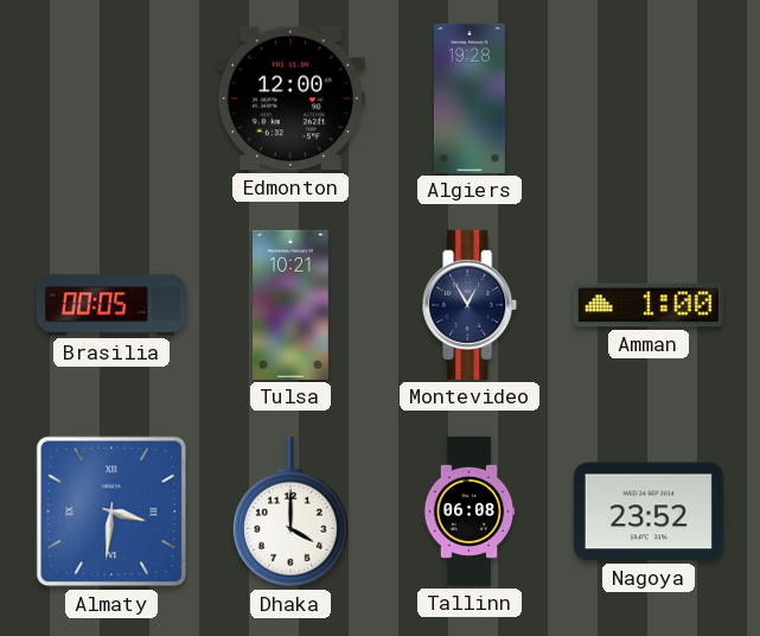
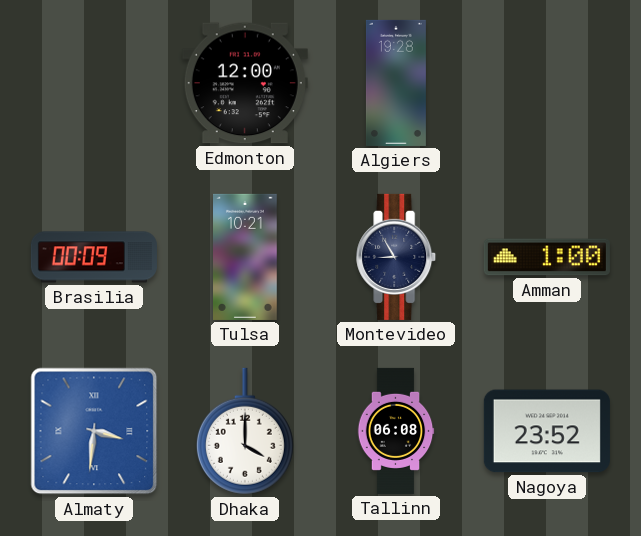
Brasilia: 00:05 -> 00:09
Montevideo: 12:55 -> 8:55
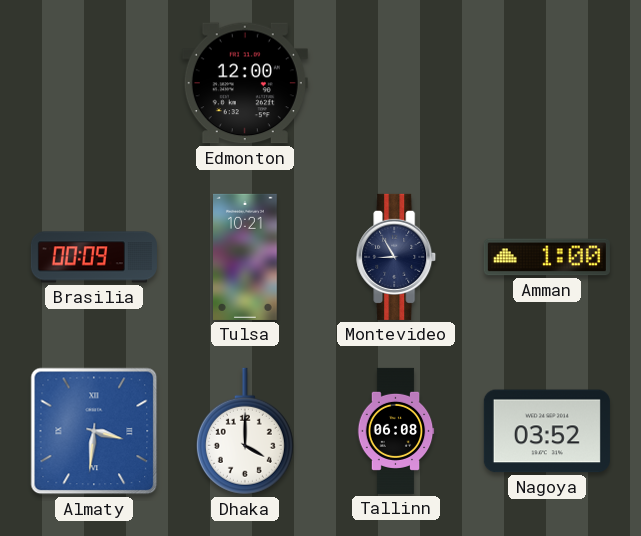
Algiers: 19:28 -> none
Nagoya: 23:52 -> 03:52
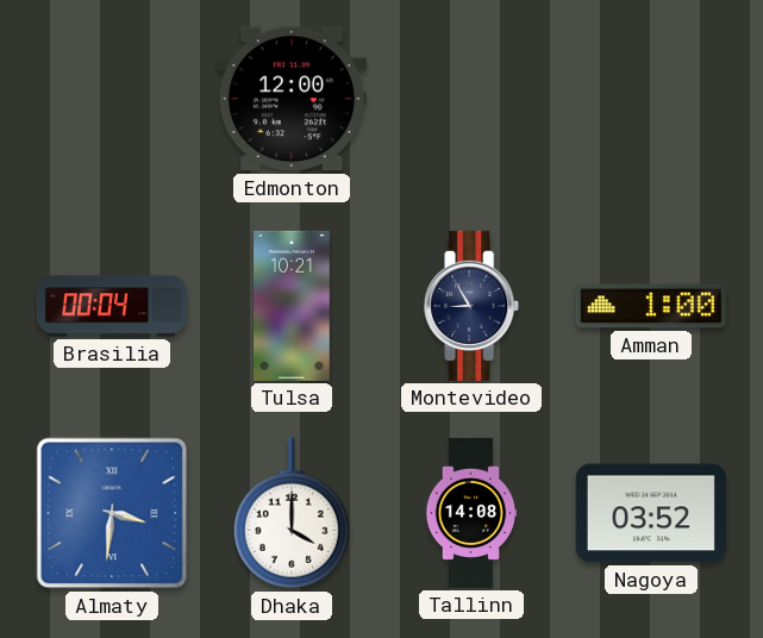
Brasilia: 00:09 -> 00:04
Tallinn: 06:08 -> 14:08
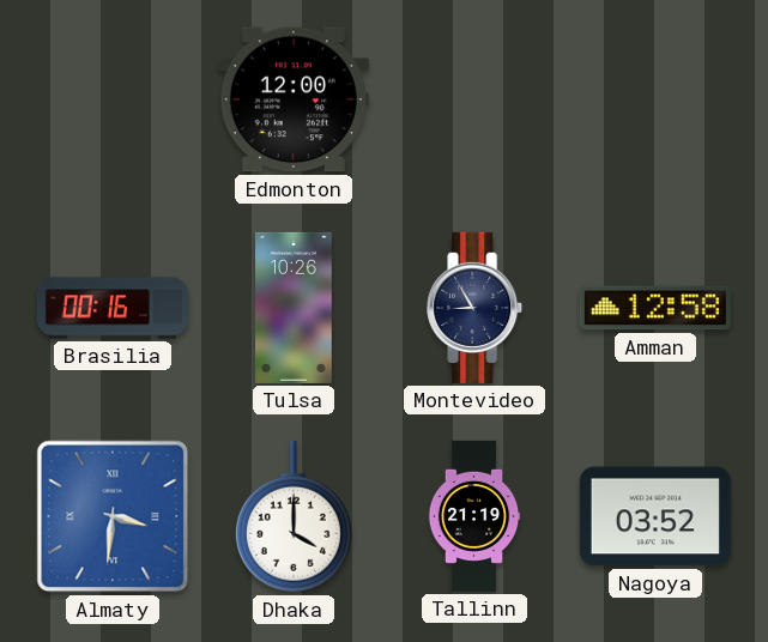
Brasilia: 00:04 -> 00:16
Tulsa: 10:21 -> 10:26
Amman: 1:00 -> 12:58
Tallinn: 14:08 -> 21:19
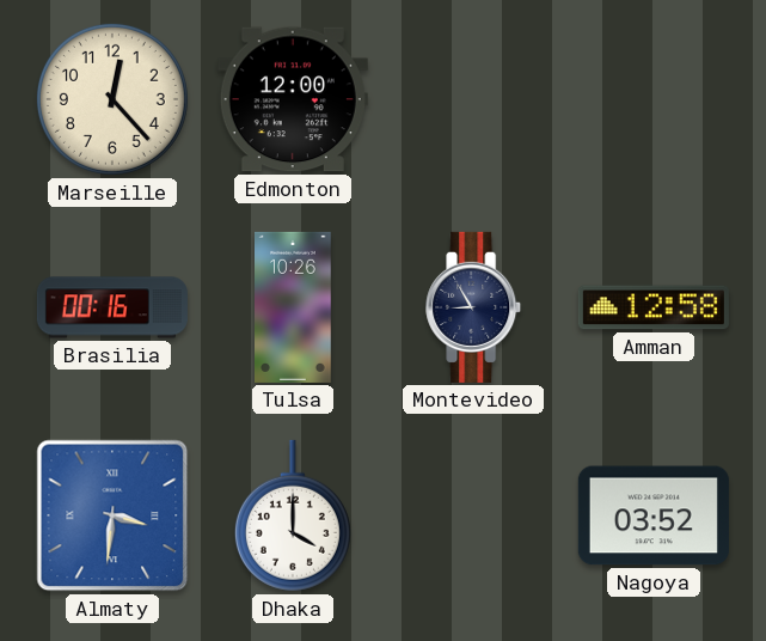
Marseille: none -> 12:23
Tallinn: 21:19 -> none
